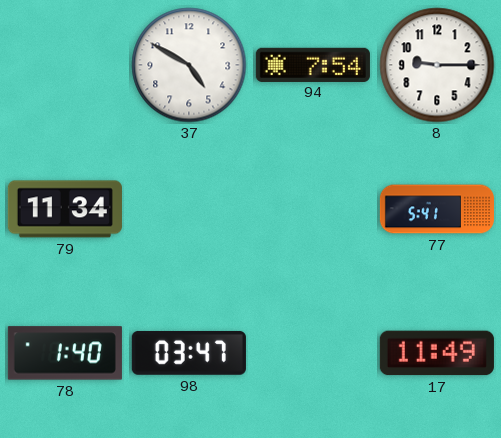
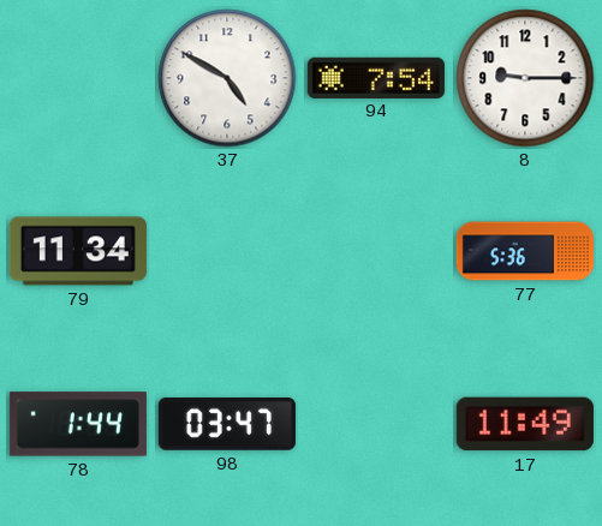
77: 5:41 -> 5:36
78: 1:40 -> 1:44
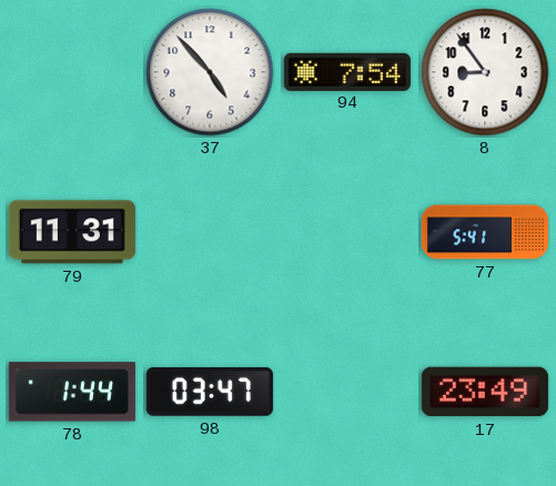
37: 4:50 -> 4:53
8: 9:15 -> 8:54
79: 11:34 -> 11:31
77: 5:36 -> 5:41
17: 11:49 -> 23:49
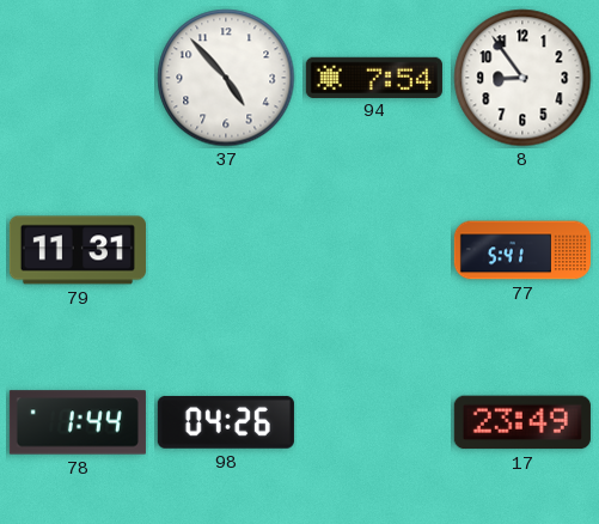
98: 03:47 -> 04:26
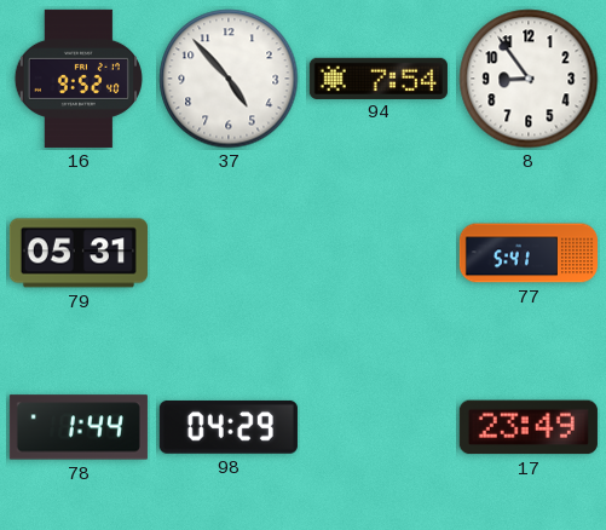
16: none -> 9:52
79: 11:31 -> 05:31
98: 04:26 -> 04:29
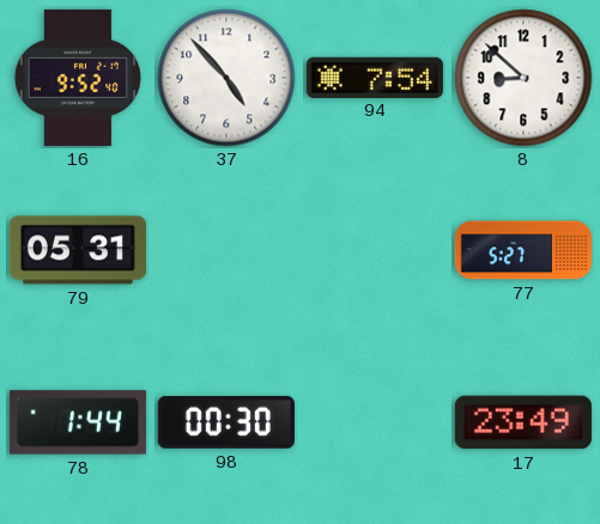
8: 8:54 -> 8:52
77: 5:41 -> 5:27
98: 04:29 -> 00:30
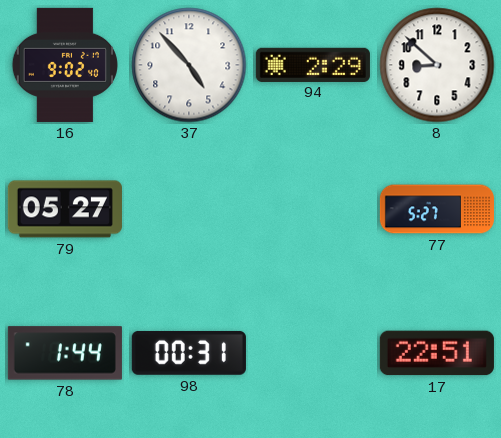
16: 9:52 -> 9:02
94: 7:54 -> 2:29
79: 05:31 -> 05:27
98: 00:30 -> 00:31
17: 23:49 -> 22:51
